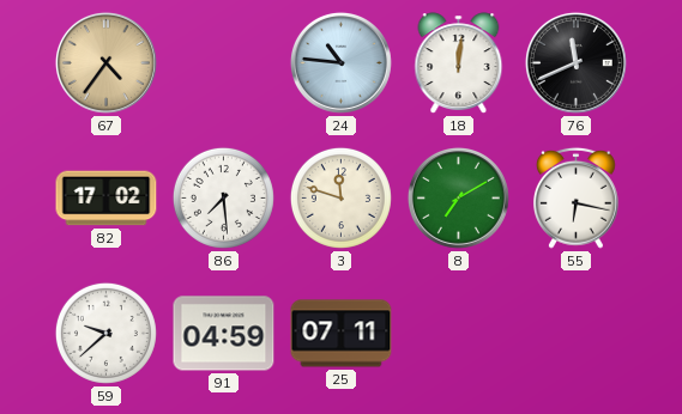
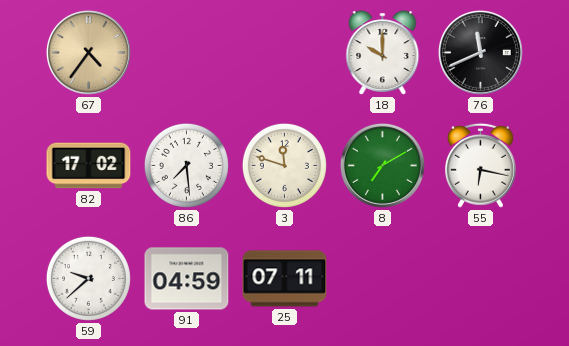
24: 10:46 -> none
18: 12:01 -> 10:00
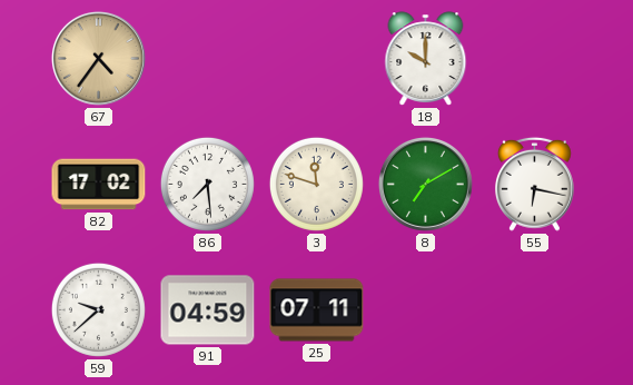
76: 11:41 -> none
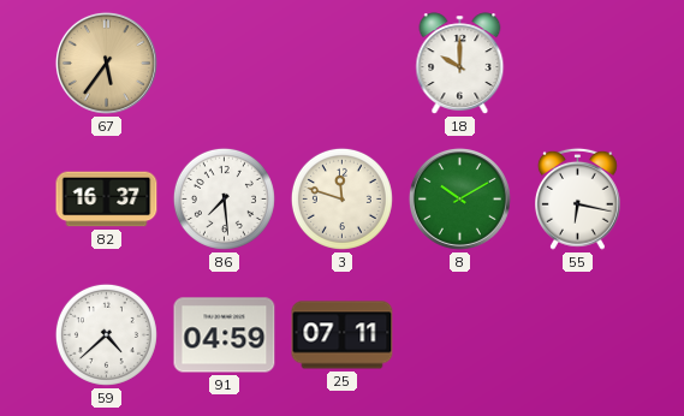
67: 4:36 -> 5:36
82: 17:02 -> 16:37
8: 7:10 -> 10:10
59: 9:38 -> 4:38
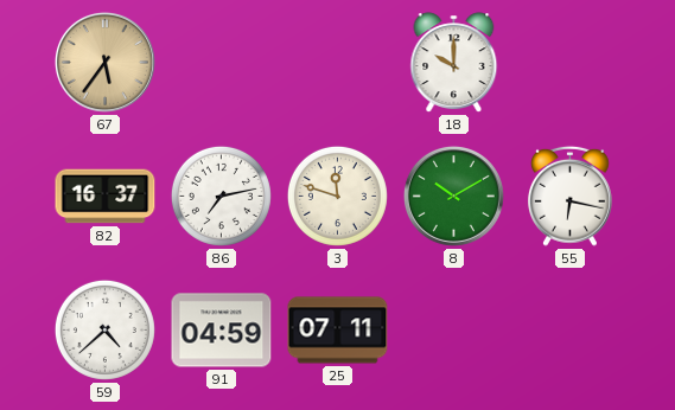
86: 7:29 -> 7:13
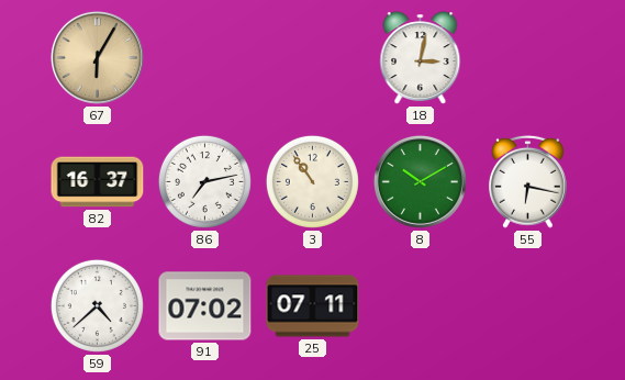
67: 5:36 -> 6:05
18: 10:00 -> 3:02
3: 11:48 -> 10:54
91: 04:59 -> 07:02
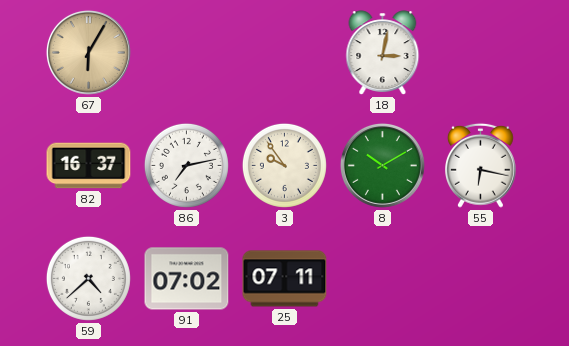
3: 10:54 -> 9:54
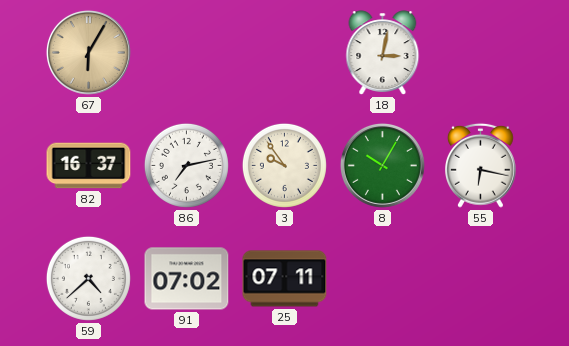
8: 10:10 -> 10:05
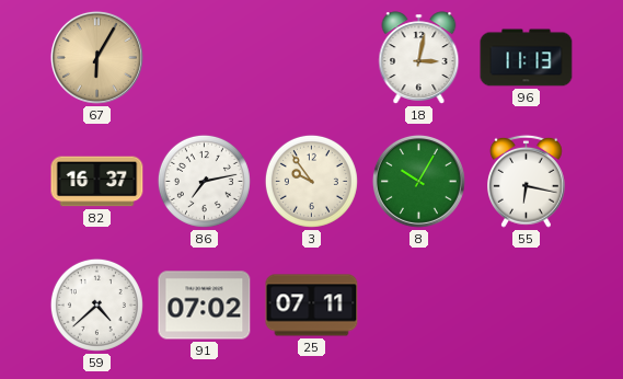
96: none -> 11:13
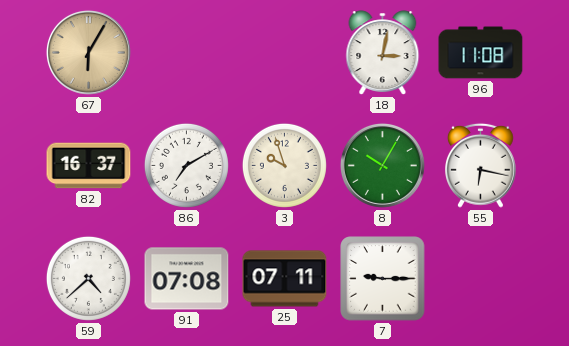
96: 11:13 -> 11:08
86: 7:13 -> 7:10
3: 9:54 -> 9:57
91: 07:02 -> 07:08
7: none -> 9:15
